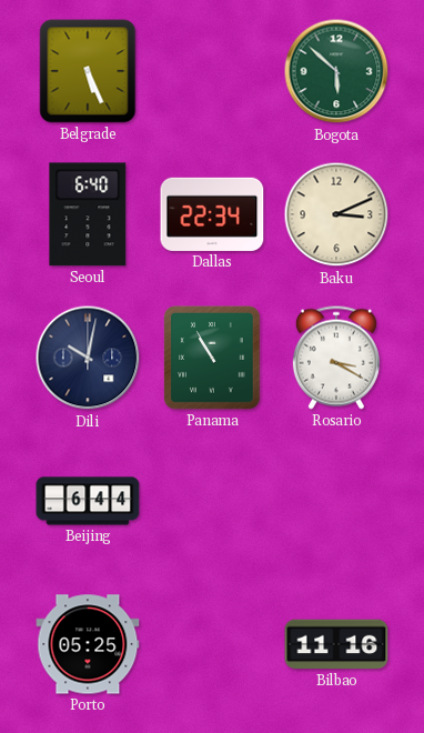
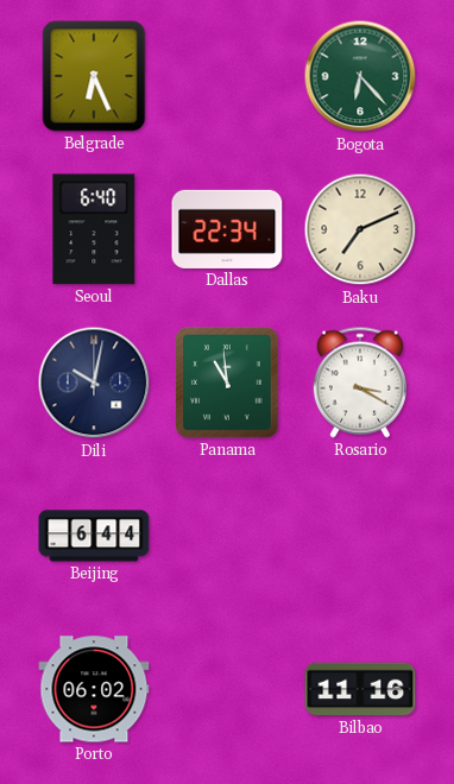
Belgrade: 5:26 -> 6:26
Bogota: 5:52 -> 6:23
Baku: 3:11 -> 7:11
Panama: 10:55 -> 10:59
Porto: 05:25 -> 06:02
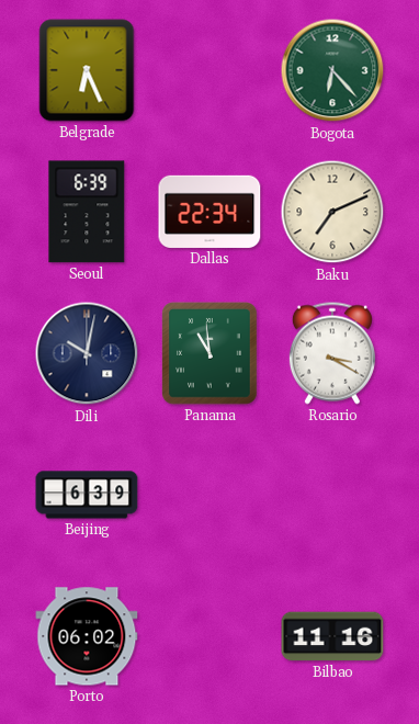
Seoul: 6:40 -> 6:39
Beijing: 6:44 -> 6:39
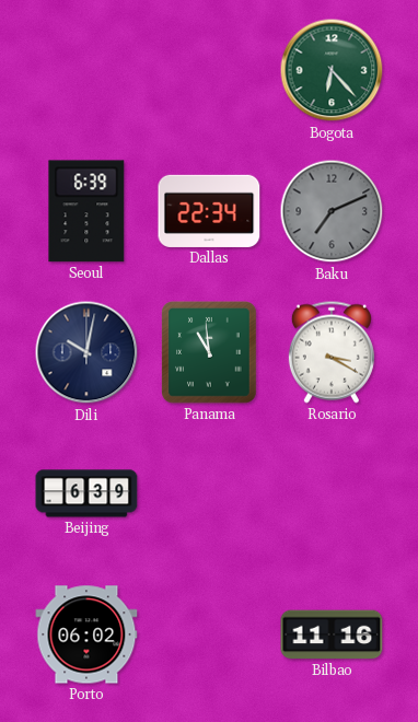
Belgrade: 6:26 -> none
Baku dial: cream -> grey
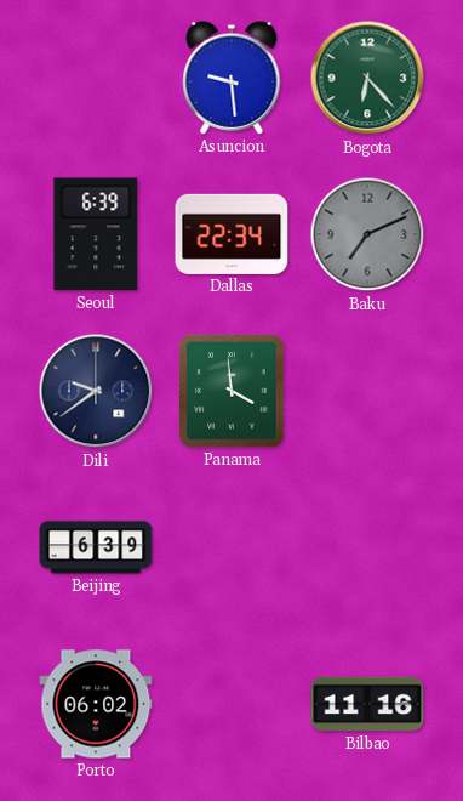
Asuncion: none -> 9:29
Dili: 10:02 -> 9:39
Panama: 10:59 -> 3:59
Rosario: 3:20 -> none
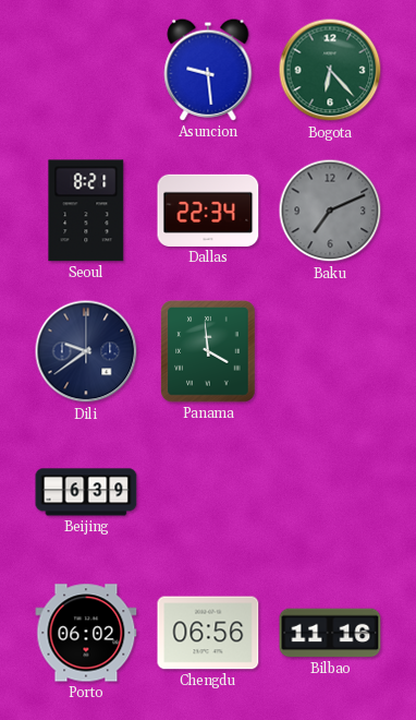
Seoul: 6:39 -> 8:21
Chengdu: none -> 06:56
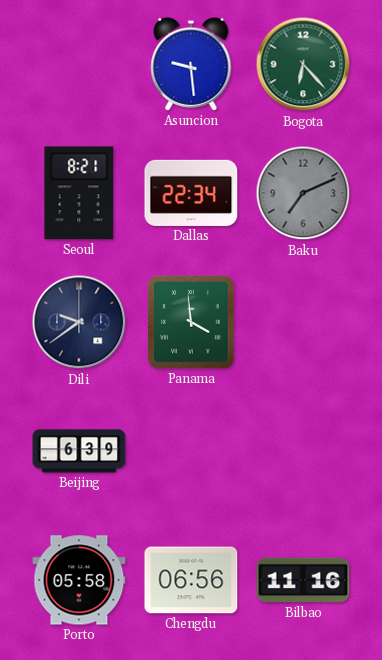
Porto: 06:02 -> 05:58
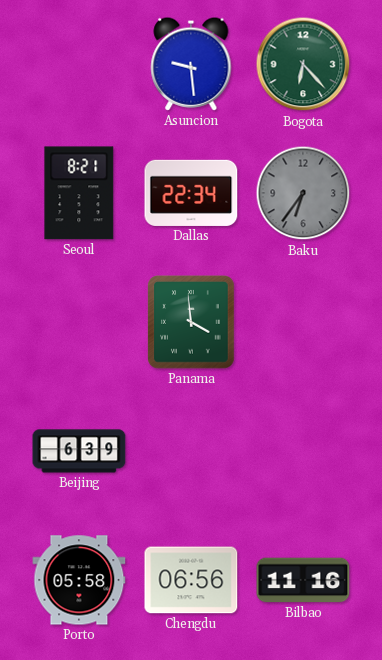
Baku: 7:11 -> 6:36
Dili: 9:39 -> none
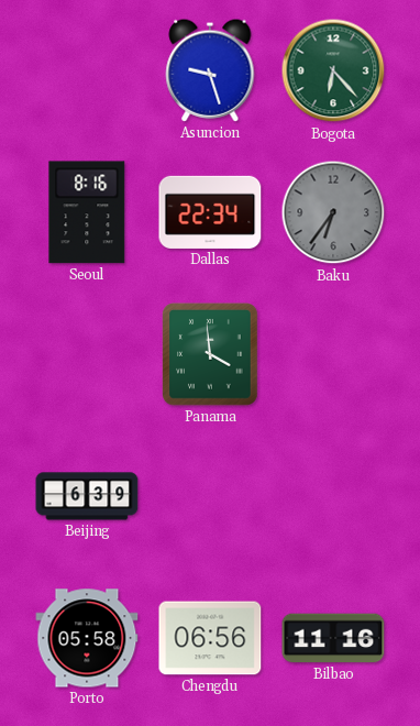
Asuncion: 9:29 -> 9:27
Seoul: 8:21 -> 8:16
